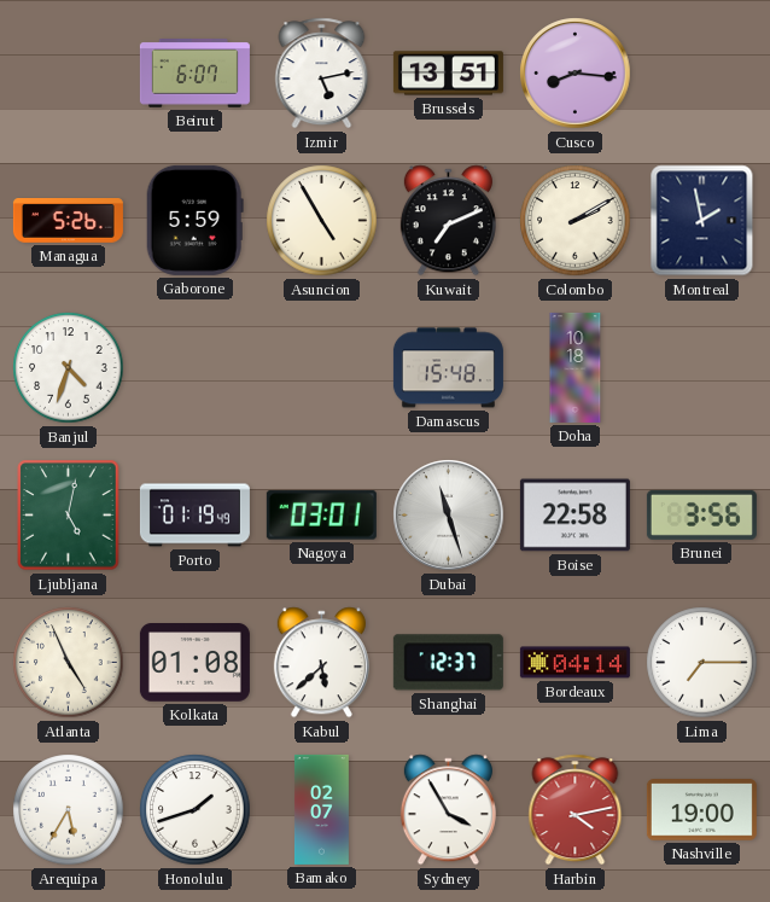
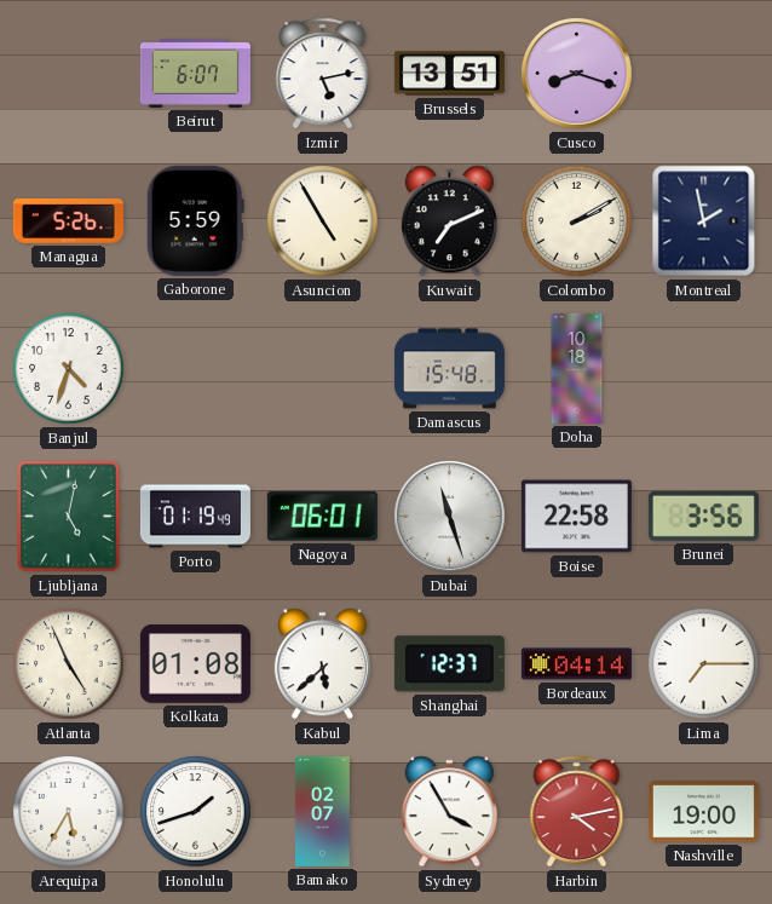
Cusco: 8:16 -> 8:18
Nagoya: 03:01 -> 06:01
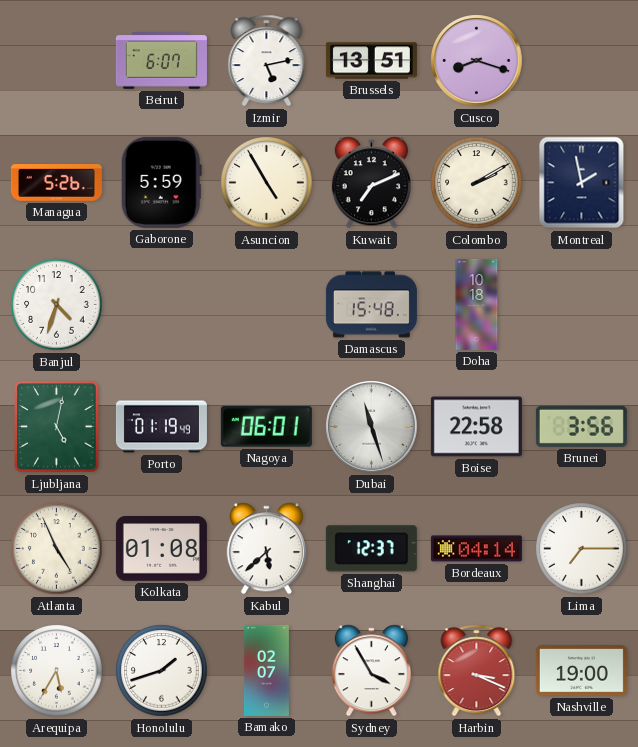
Harbin: 4:13 -> 3:19
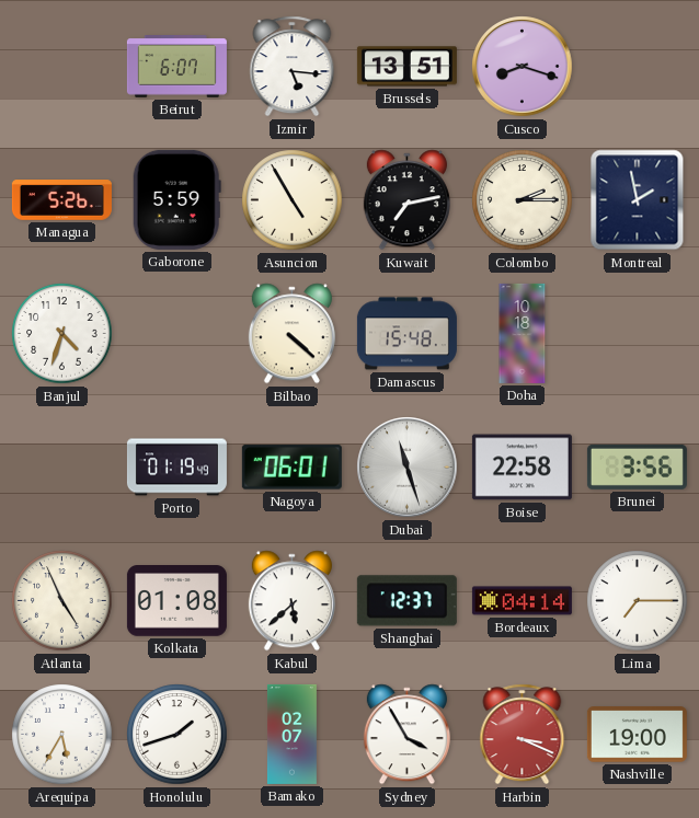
Izmir: 5:13 -> 5:16
Kuwait: 7:11 -> 7:13
Colombo: 2:10 -> 2:15
Bilbao: none -> 4:22
Ljubljana: 5:02 -> none
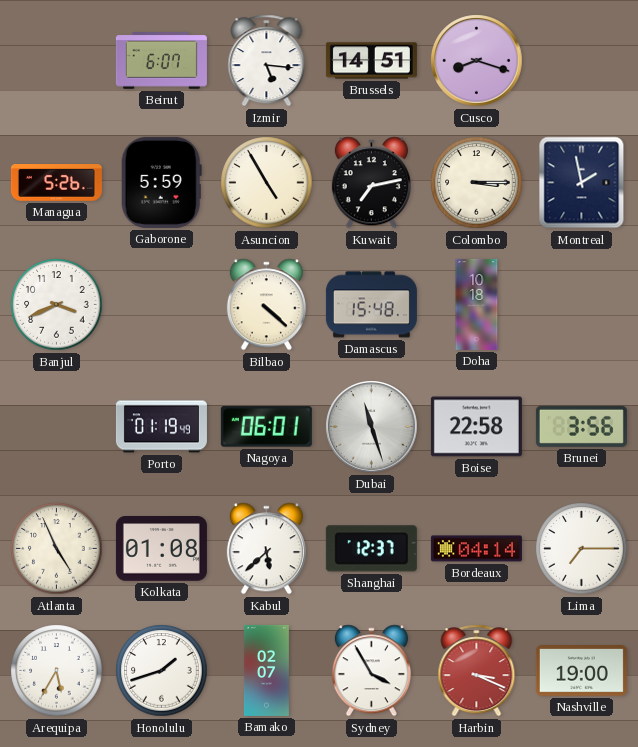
Brussels: 13:51 -> 14:51
Colombo: 2:15 -> 3:15
Banjul: 4:33 -> 3:41
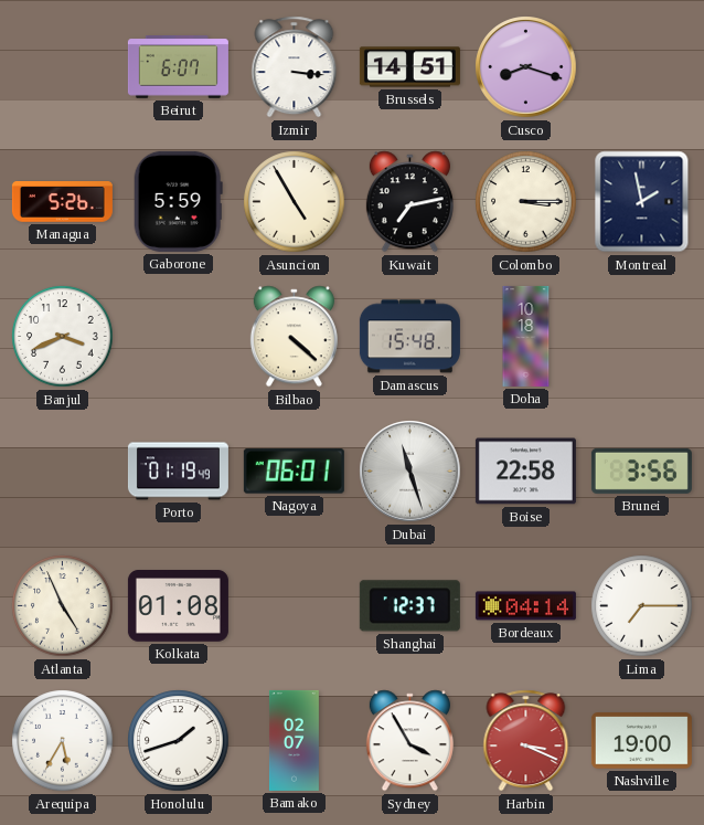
Izmir: 5:16 -> 3:16
Kabul: 5:38 -> none
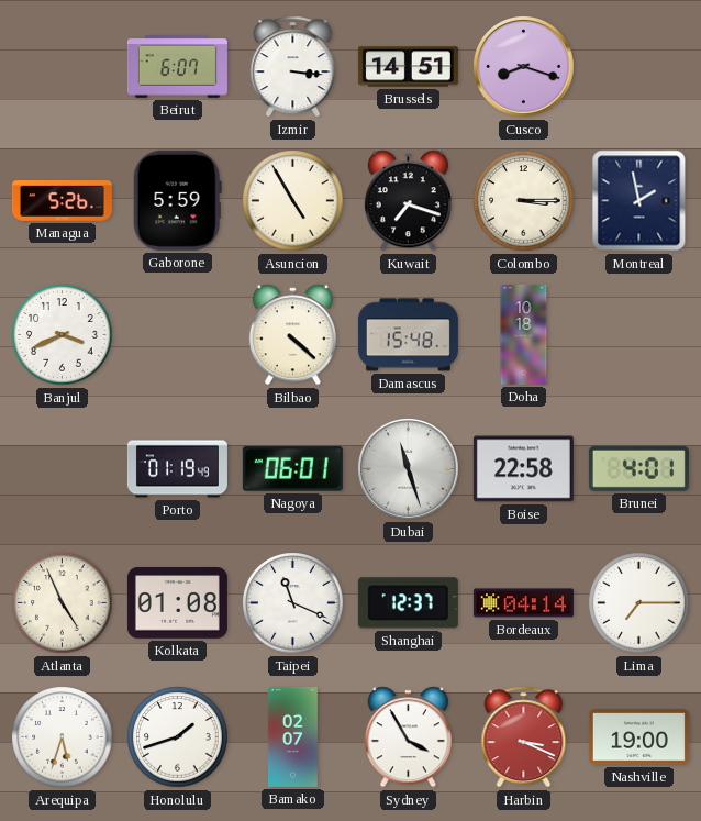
Kuwait: 7:13 -> 7:18
Brunei: 3:56 -> 4:01
Taipei: none -> 11:19
Arequipa: 5:35 -> 5:33
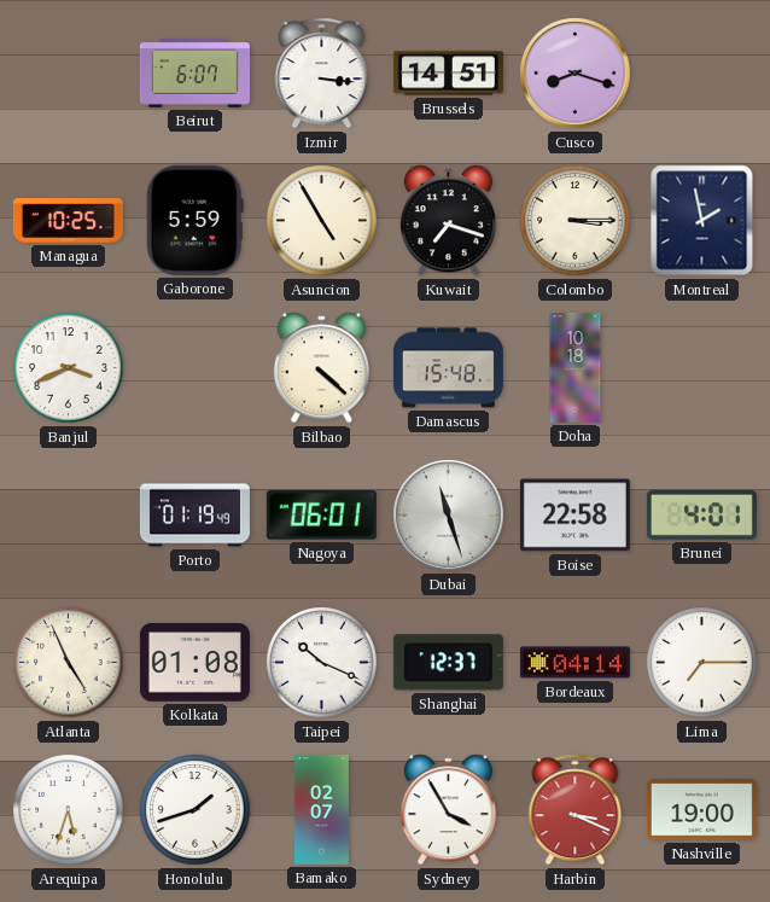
Managua: 5:26 -> 10:25
Taipei: 11:19 -> 10:19
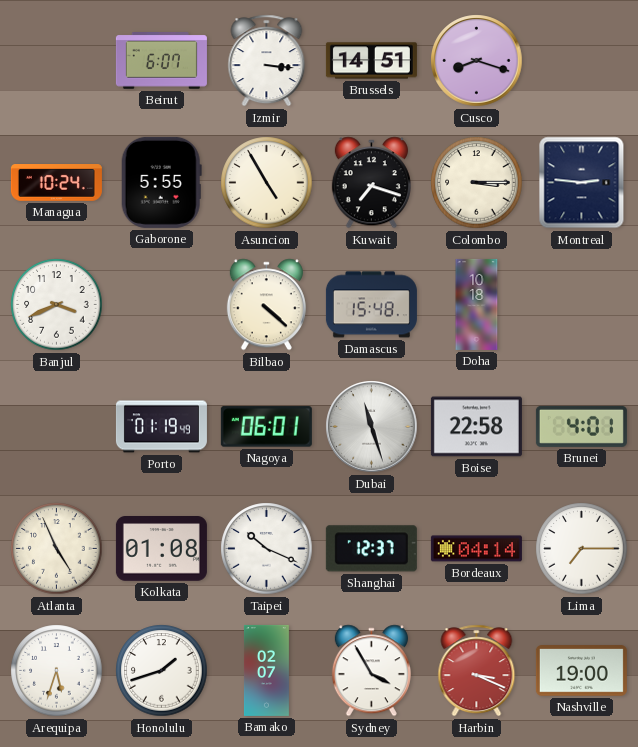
Managua: 10:25 -> 10:24
Gaborone: 5:59 -> 5:55
Montreal: 1:58 -> 2:46
